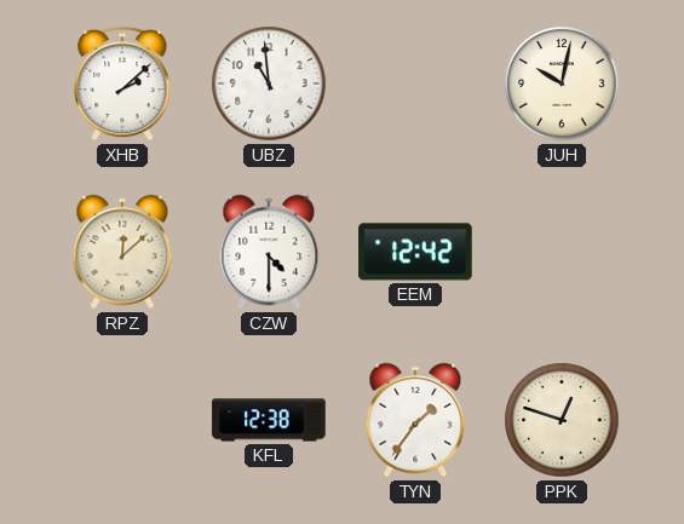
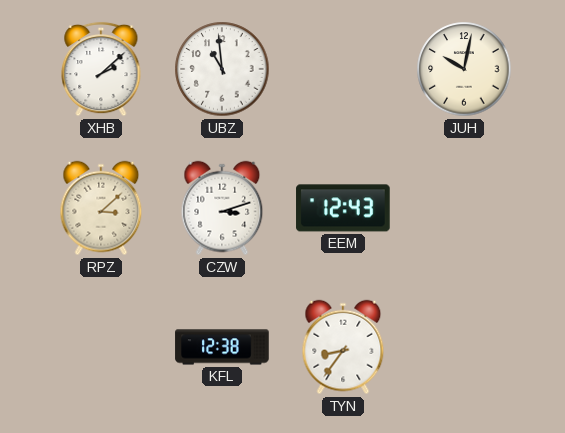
RPZ: 12:08 -> 3:08
CZW: 4:30 -> 3:12
EEM: 12:42 -> 12:43
TYN: 1:36 -> 8:36
PPK: 12:48 -> none
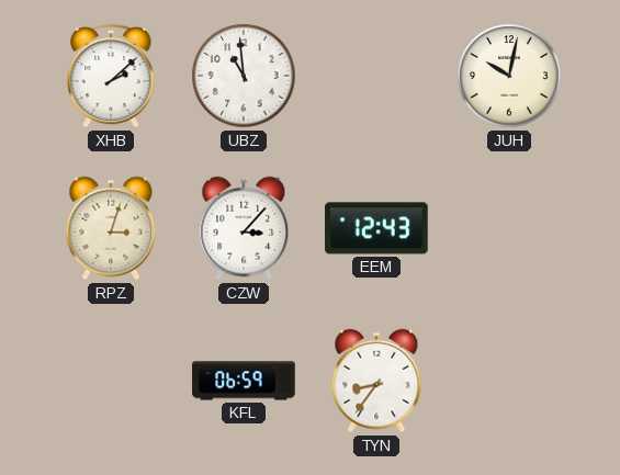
RPZ: 3:08 -> 3:03
CZW: 3:12 -> 3:07
KFL: 12:38 -> 06:59
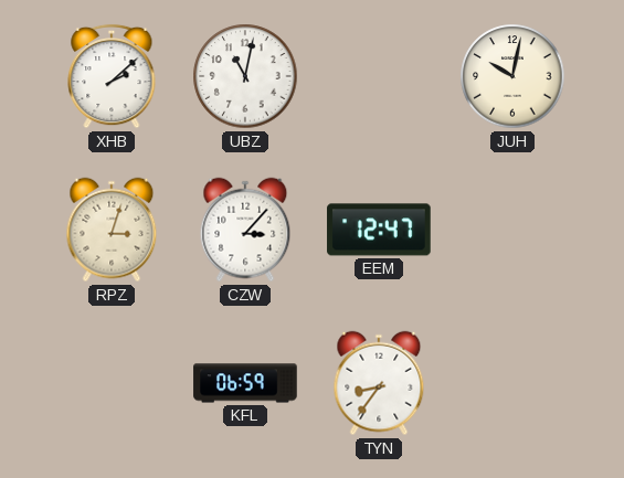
UBZ: 10:59 -> 11:02
EEM: 12:43 -> 12:47
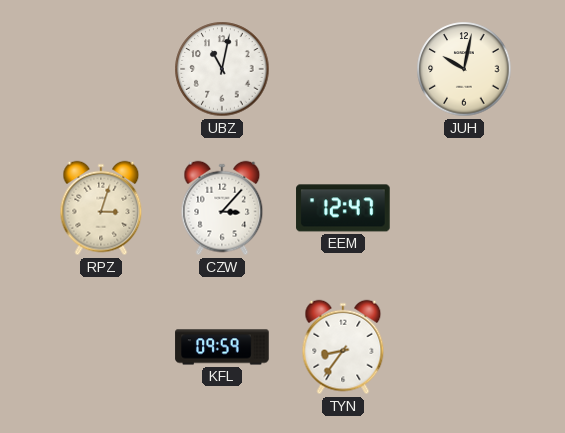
XHB: 2:08 -> none
KFL: 06:59 -> 09:59
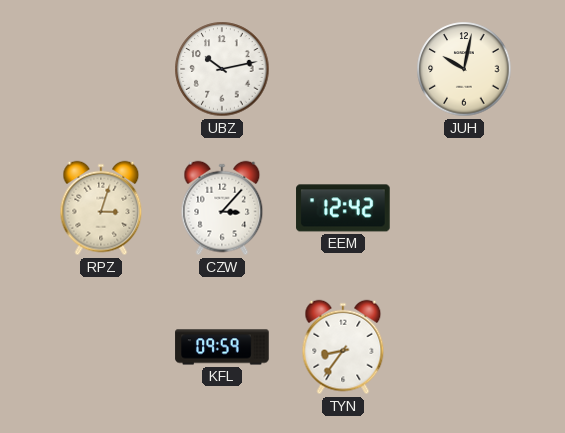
UBZ: 11:02 -> 10:13
EEM: 12:47 -> 12:42
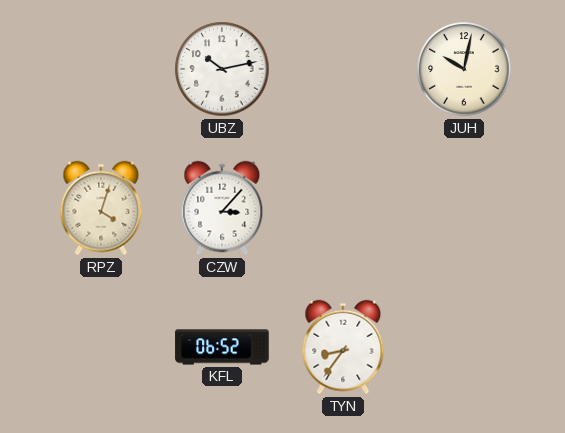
RPZ: 3:03 -> 4:03
EEM: 12:42 -> none
KFL: 09:59 -> 06:52
